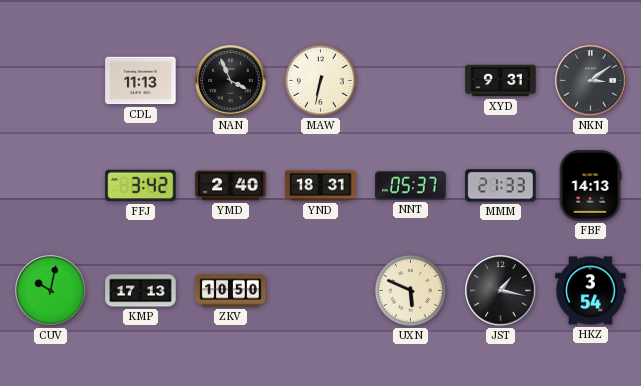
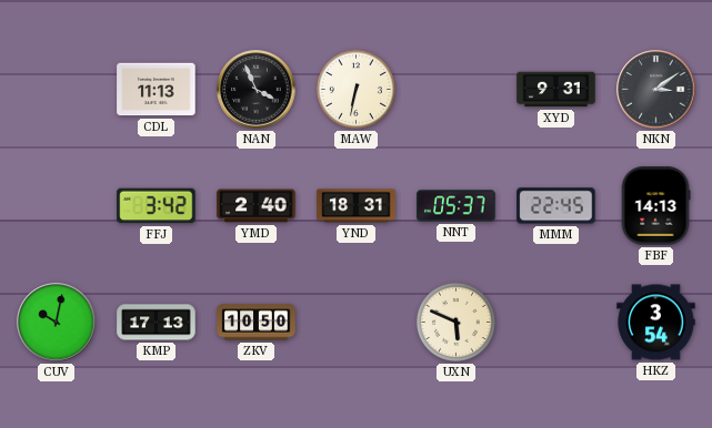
MMM: 21:33 -> 22:45
JST: 1:17 -> none
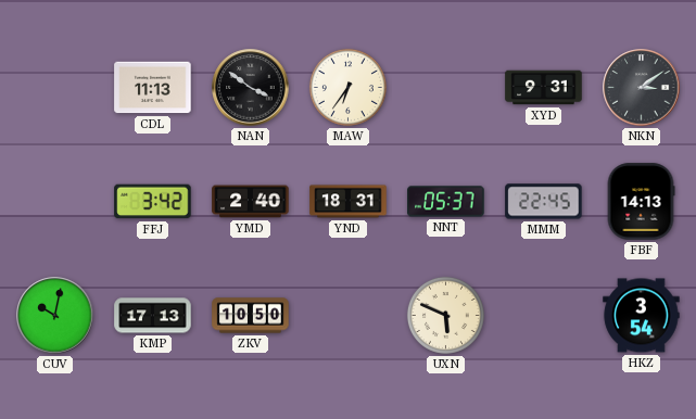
NAN: 3:56 -> 3:51
MAW: 6:32 -> 6:36
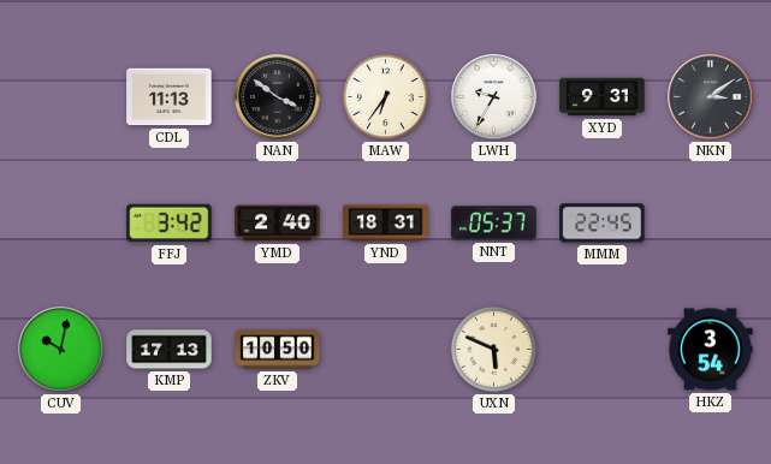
LWH: none -> 9:35
FBF: 14:13 -> none
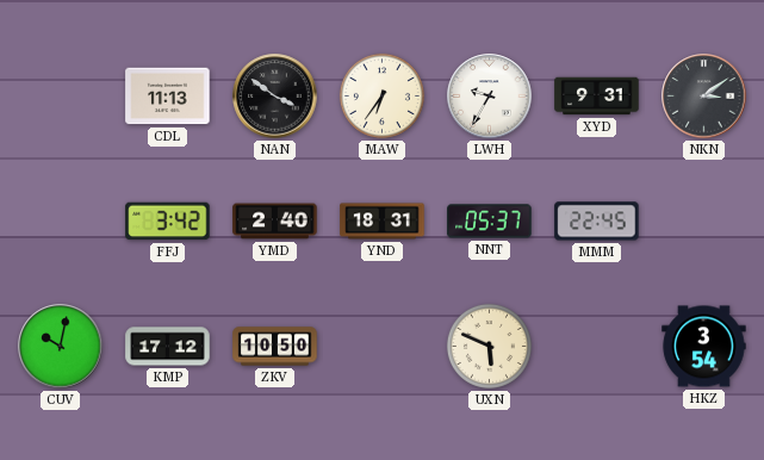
KMP: 17:13 -> 17:12
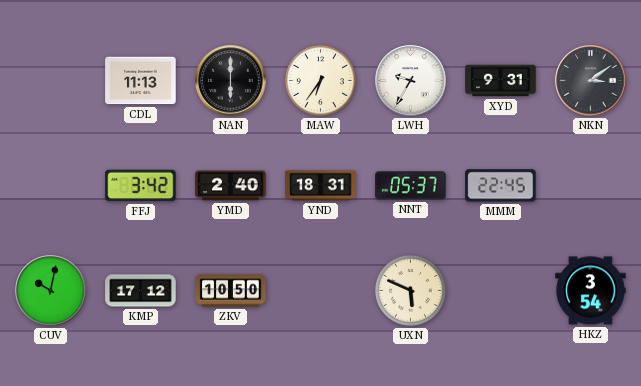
NAN: 3:51 -> 6:00
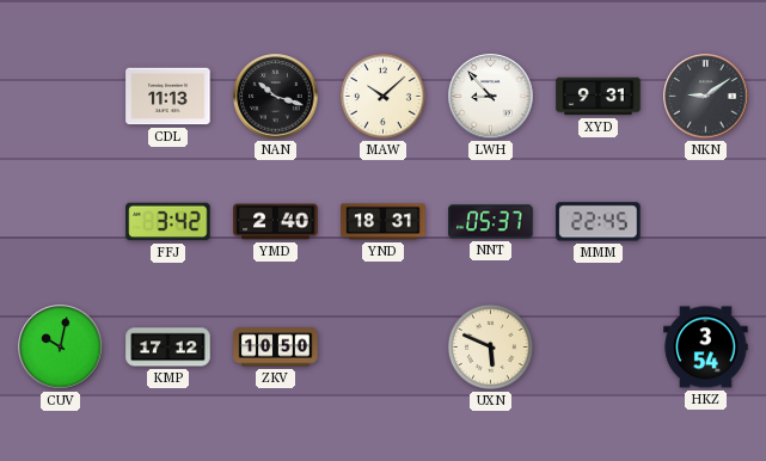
NAN: 6:00 -> 10:18
MAW: 6:36 -> 10:08
LWH: 9:35 -> 8:53
NKN: 3:09 -> 9:09
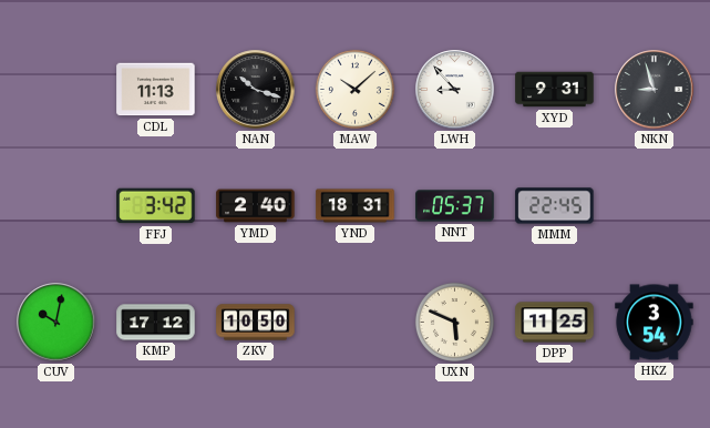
NKN: 9:09 -> 8:57
DPP: none -> 11:25
